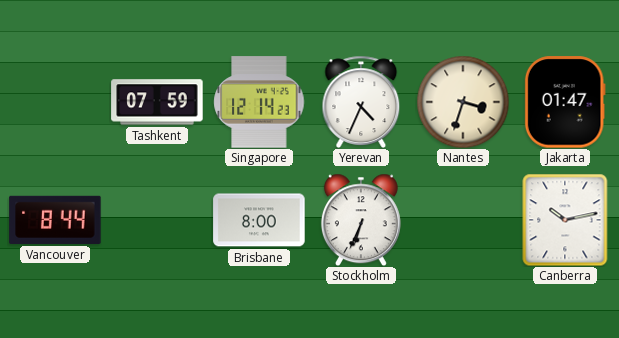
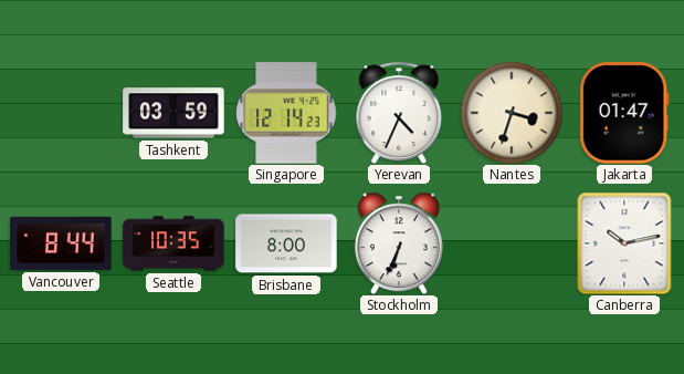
Tashkent: 07:59 -> 03:59
Seattle: none -> 10:35
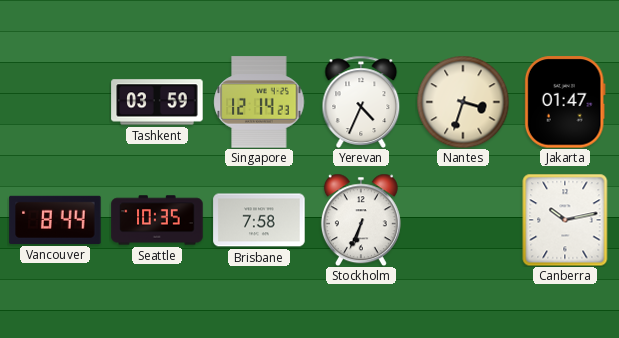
Brisbane: 8:00 -> 7:58
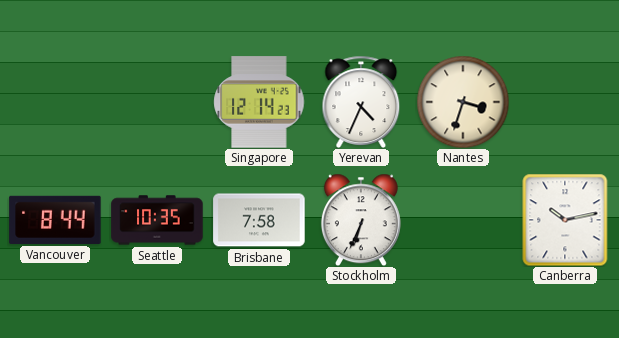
Tashkent: 03:59 -> none
Jakarta: 01:47 -> none
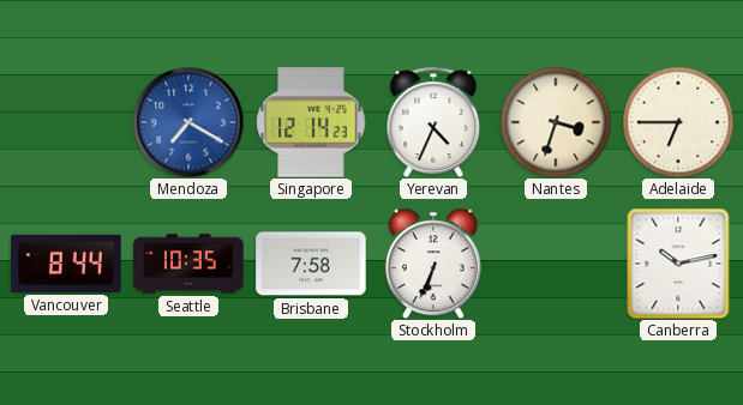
Mendoza: none -> 7:20
Adelaide: none -> 6:45
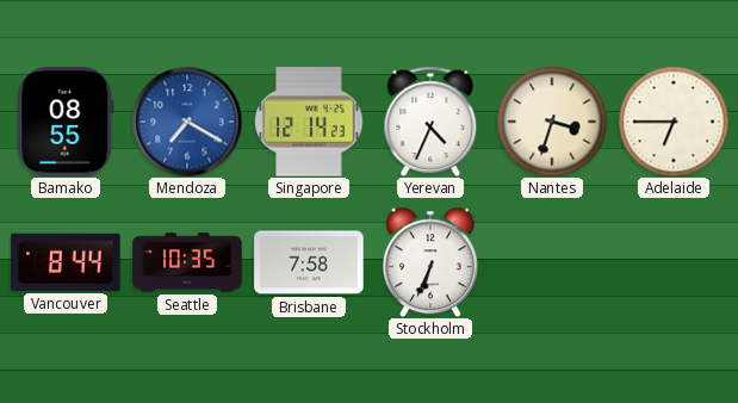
Bamako: none -> 08:55
Canberra: 10:13 -> none
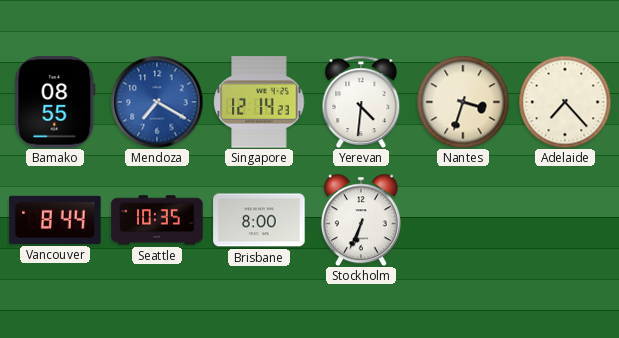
Yerevan: 4:34 -> 4:31
Adelaide: 6:45 -> 7:23
Brisbane: 7:58 -> 8:00
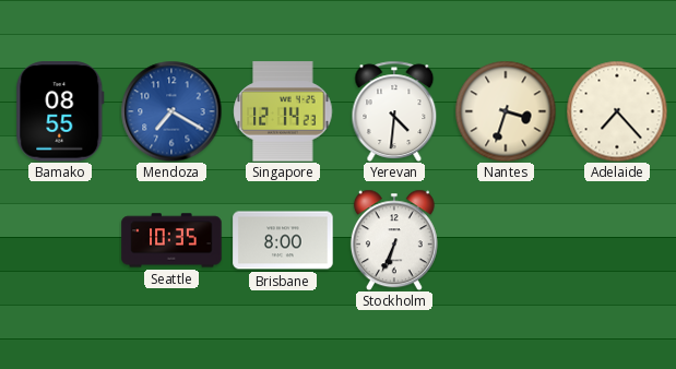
Vancouver: 8:44 -> none
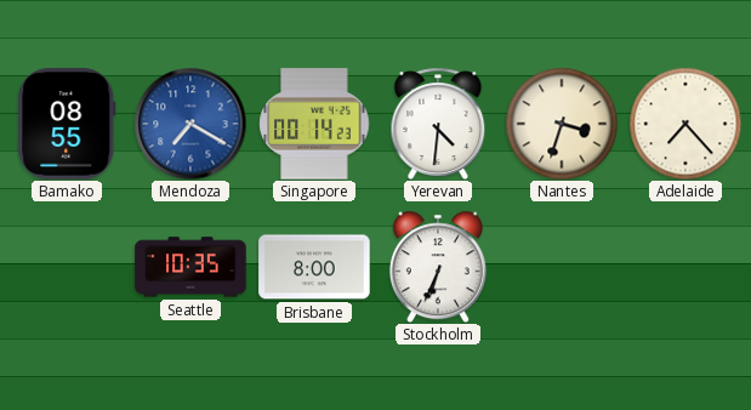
Singapore: 12:14 -> 00:14
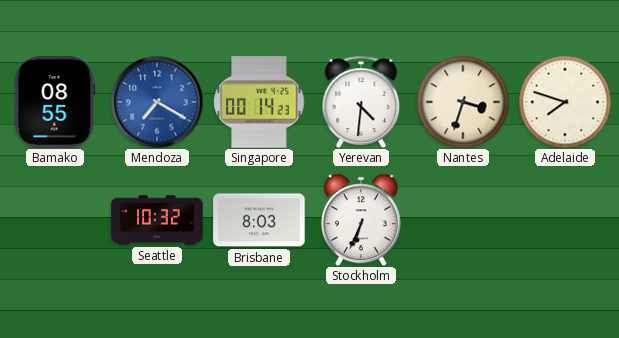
Adelaide: 7:23 -> 7:48
Seattle: 10:35 -> 10:32
Brisbane: 8:00 -> 8:03
